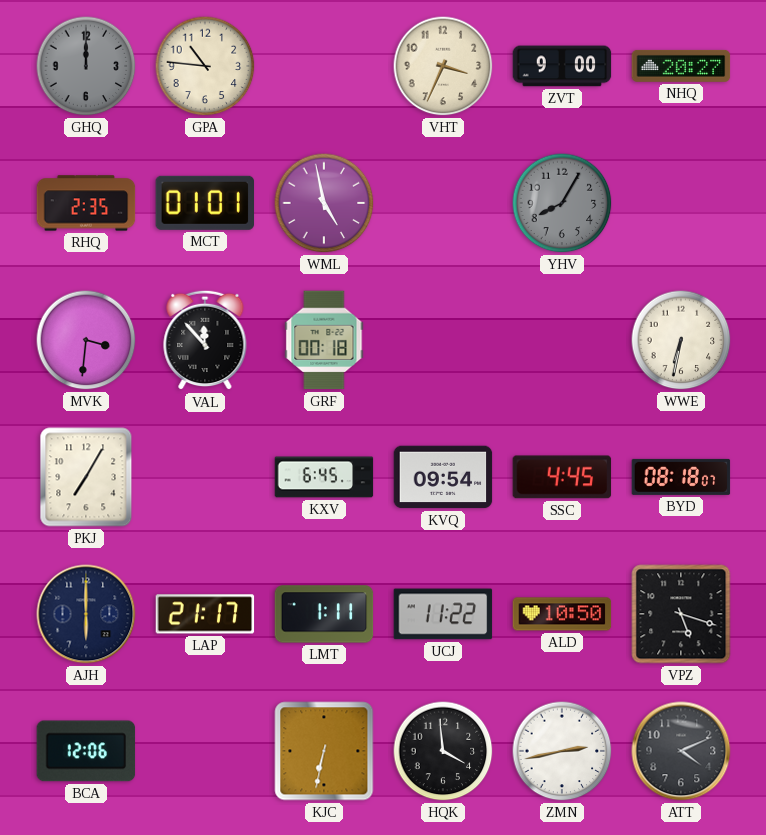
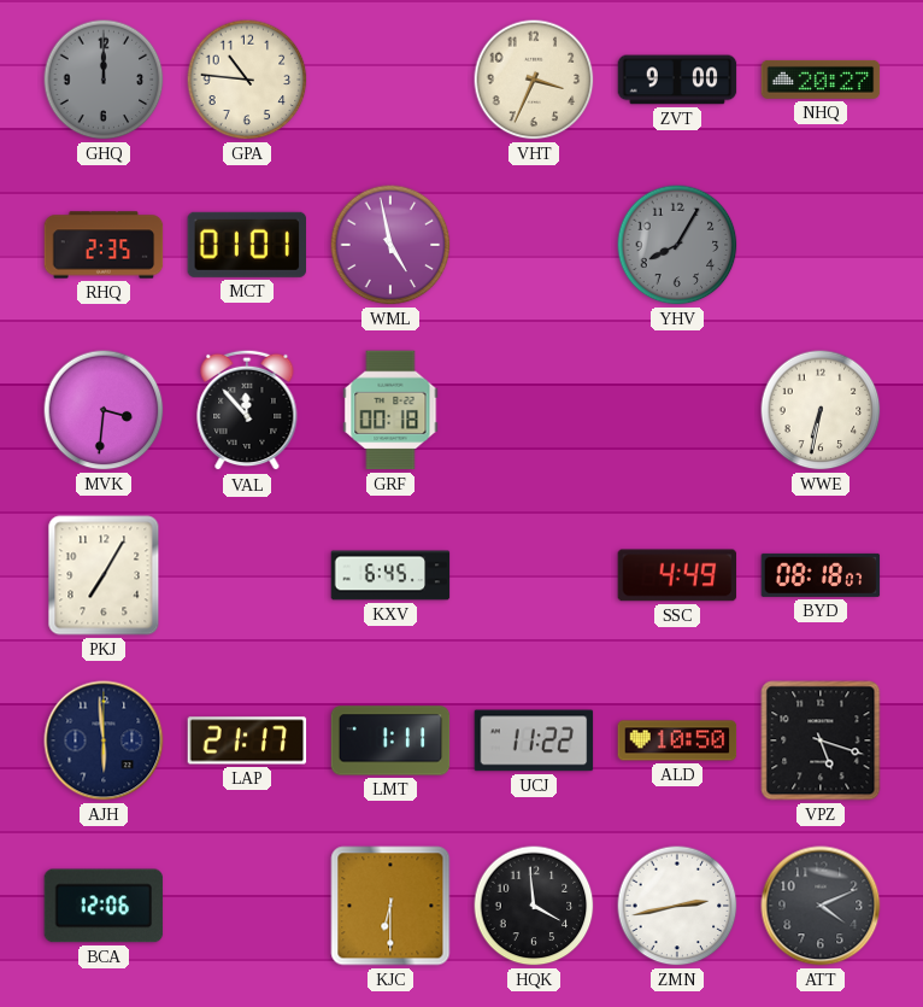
KVQ: 09:54 -> none
SSC: 4:45 -> 4:49
AJH: 6:00 -> 5:59
KJC: 6:32 -> 6:30
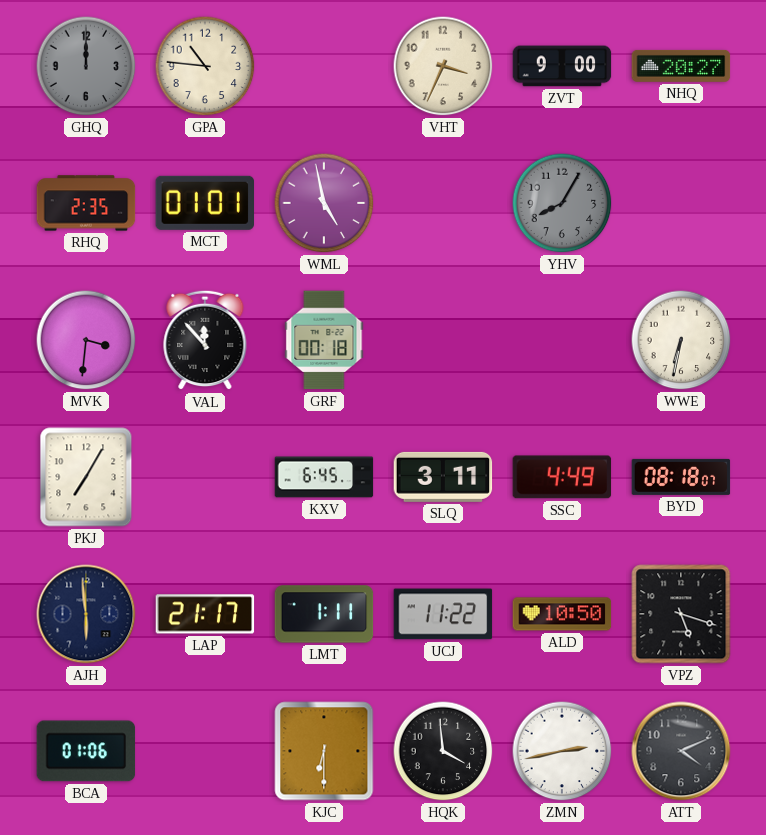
SLQ: none -> 3:11
BCA: 12:06 -> 01:06
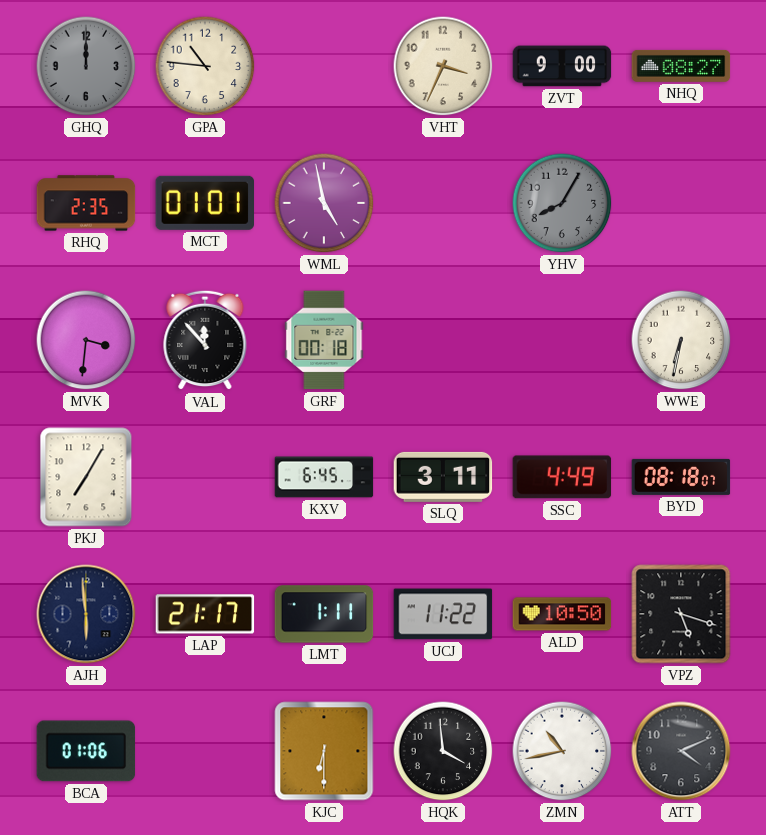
NHQ: 20:27 -> 08:27
ZMN: 2:43 -> 10:43
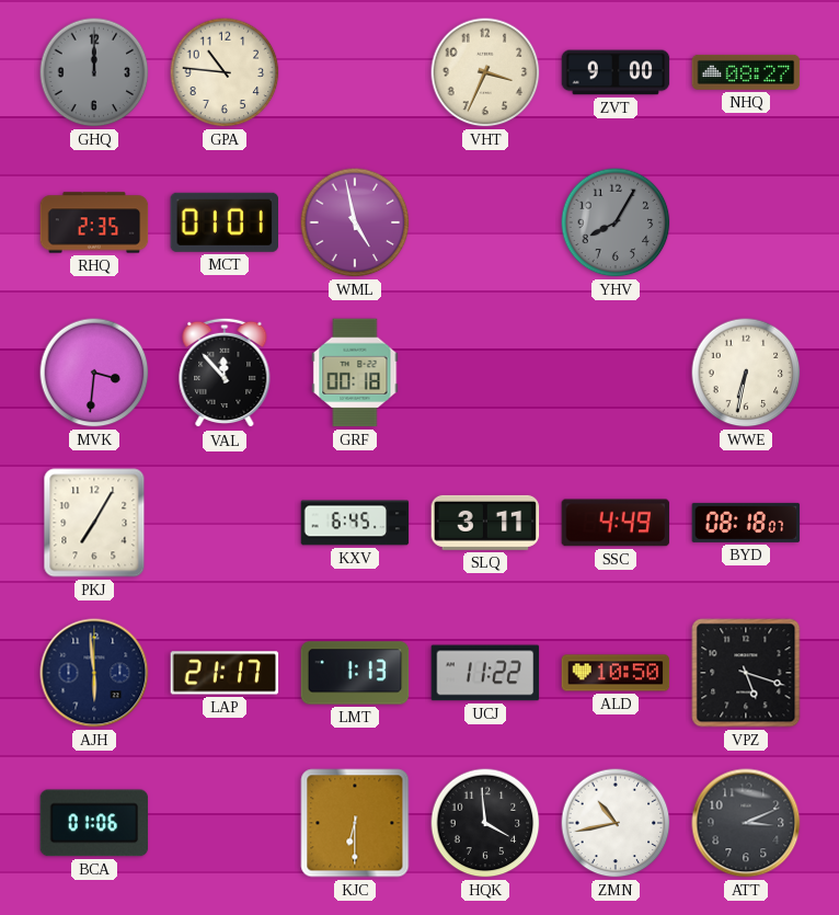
LMT: 1:11 -> 1:13
ATT: 4:11 -> 3:11
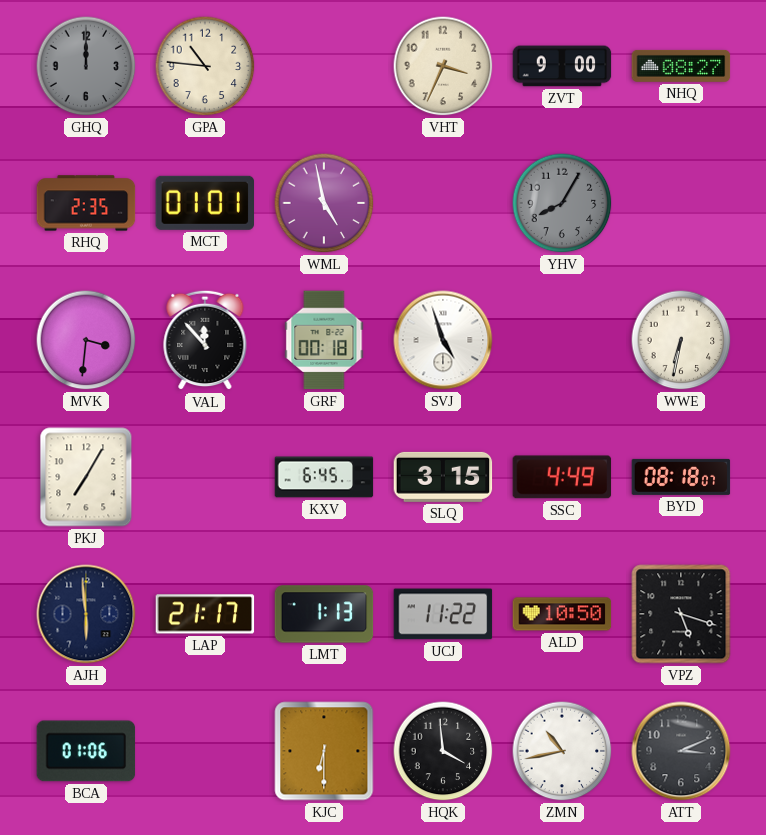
SVJ: none -> 4:57
SLQ: 3:11 -> 3:15
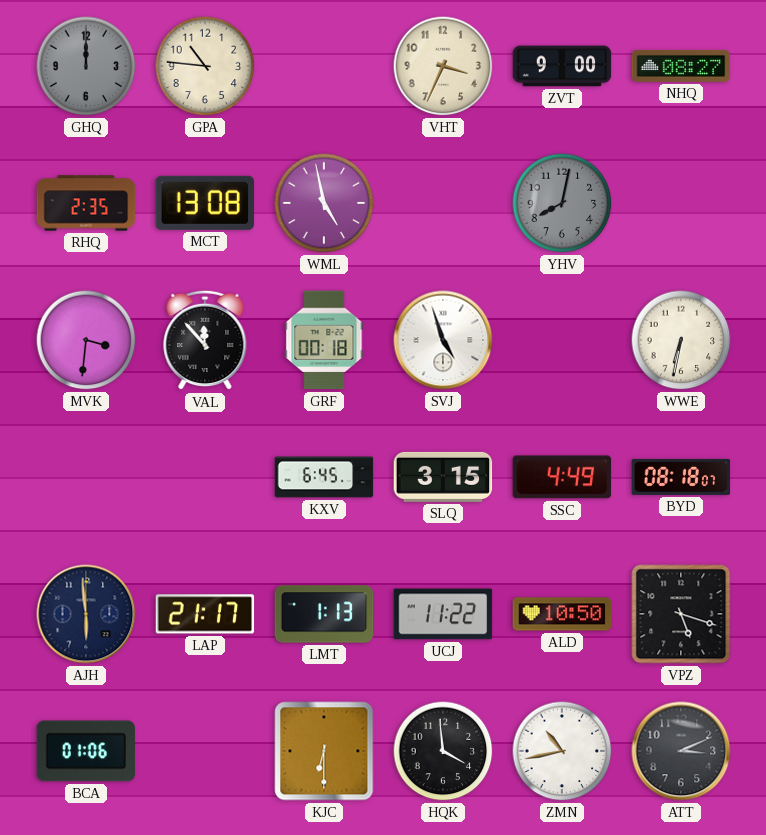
MCT: 01:01 -> 13:08
YHV: 8:05 -> 8:02
PKJ: 7:05 -> none
